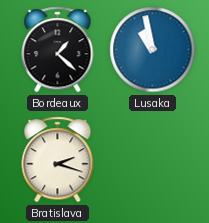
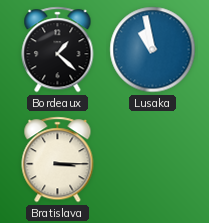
Bratislava: 2:18 -> 3:15
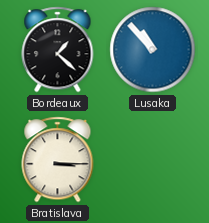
Lusaka: 10:58 -> 10:53
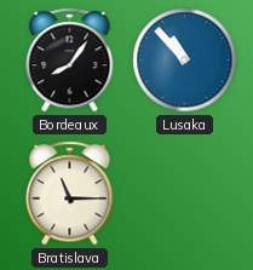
Bordeaux: 1:22 -> 8:06
Bratislava: 3:15 -> 11:15
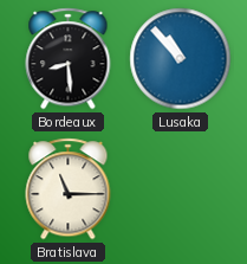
Bordeaux: 8:06 -> 8:29
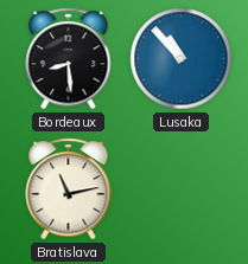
Bratislava: 11:15 -> 11:13
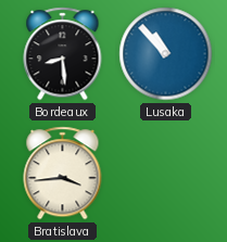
Bratislava: 11:13 -> 3:44
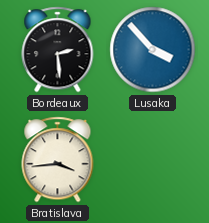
Bordeaux: 8:29 -> 2:29
Lusaka: 10:53 -> 3:53
